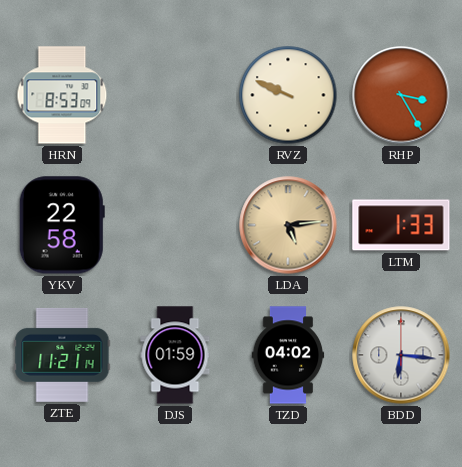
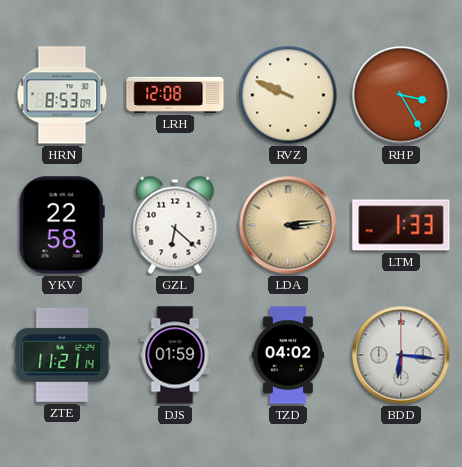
LRH: none -> 12:08
GZL: none -> 6:22
LDA: 5:14 -> 3:14
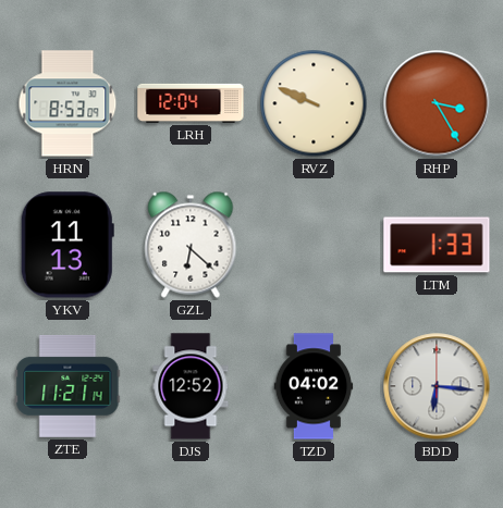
LRH: 12:08 -> 12:04
YKV: 22:58 -> 11:13
LDA: 3:14 -> none
DJS: 01:59 -> 12:52
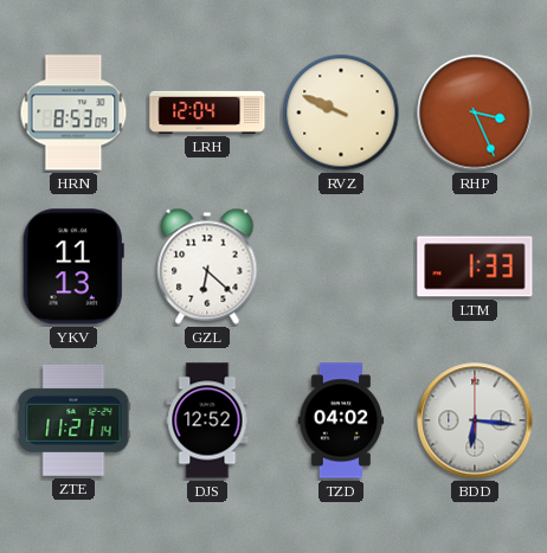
RHP: 3:25 -> 3:26
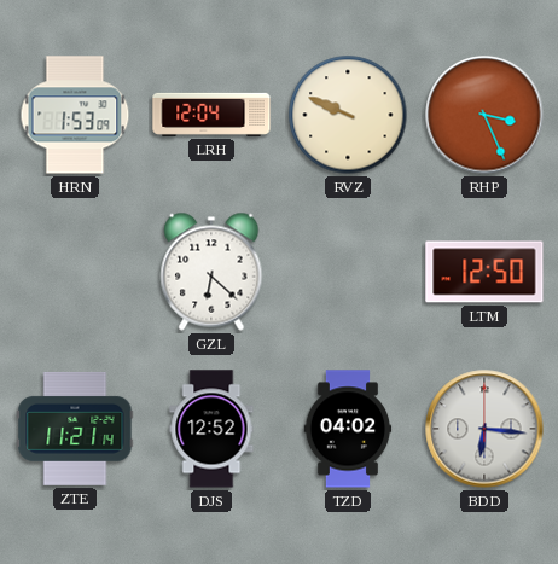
HRN: 8:53 -> 1:53
YKV: 11:13 -> none
LTM: 1:33 -> 12:50
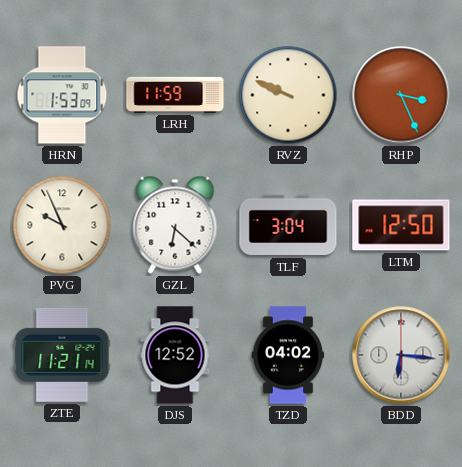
LRH: 12:04 -> 11:59
PVG: none -> 9:56
TLF: none -> 3:04
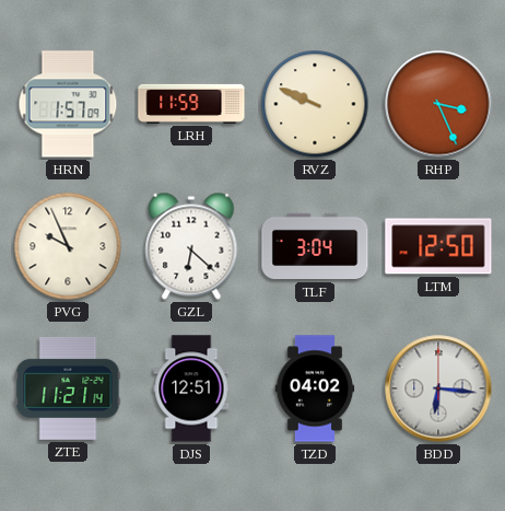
HRN: 1:53 -> 1:57
DJS: 12:52 -> 12:51
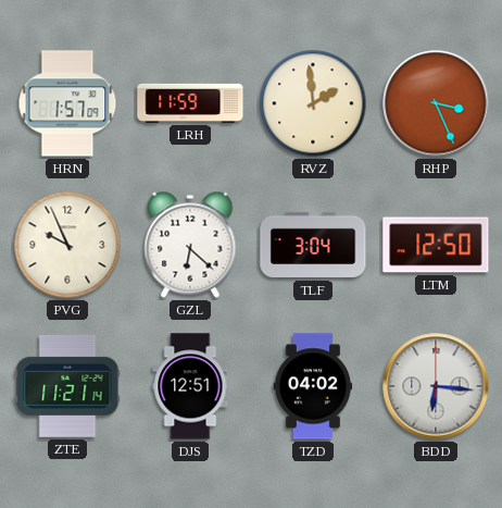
RVZ: 9:49 -> 1:59
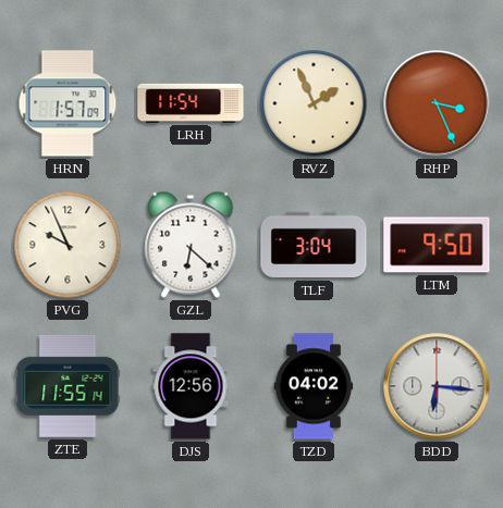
LRH: 11:59 -> 11:54
RVZ: 1:59 -> 1:56
LTM: 12:50 -> 9:50
ZTE: 11:21 -> 11:55
DJS: 12:51 -> 12:56
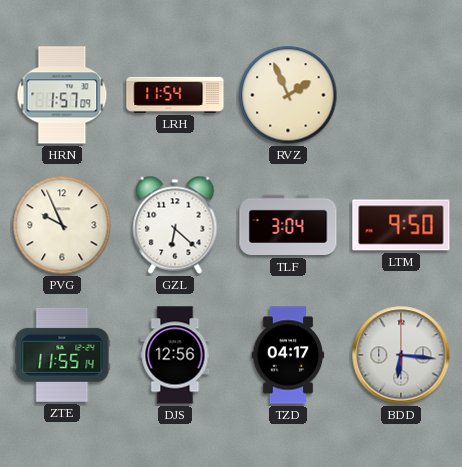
RHP: 3:26 -> none
TZD: 04:02 -> 04:17
